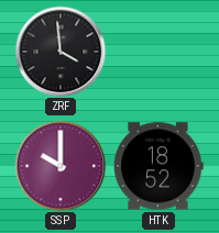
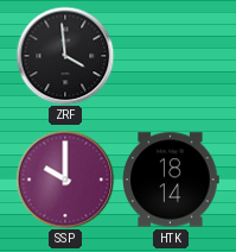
HTK: 18:52 -> 18:14
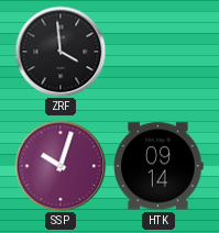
SSP: 10:00 -> 10:03
HTK: 18:14 -> 09:14
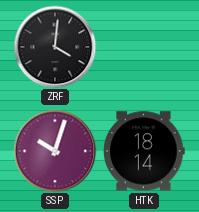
ZRF: 3:59 -> 4:01
HTK: 09:14 -> 18:14
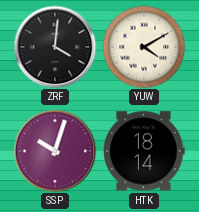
YUW: none -> 4:10
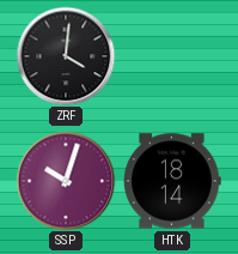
YUW: 4:10 -> none
